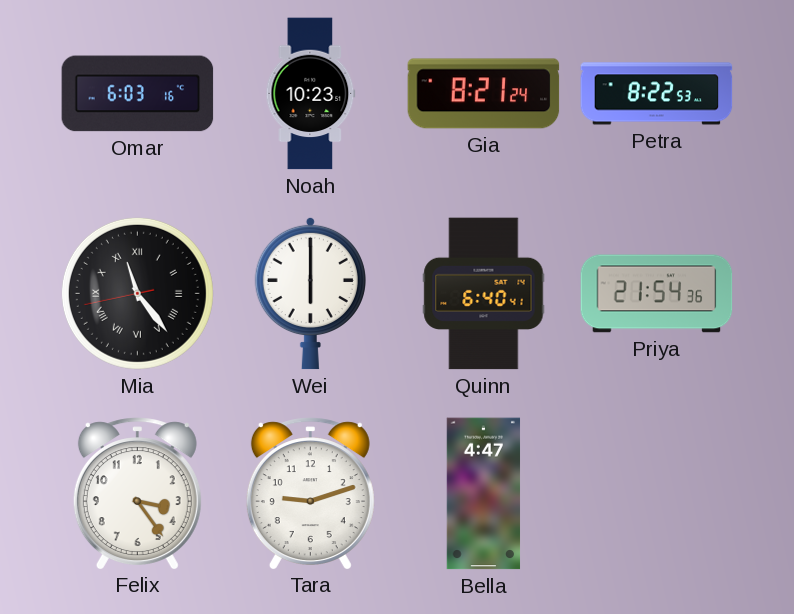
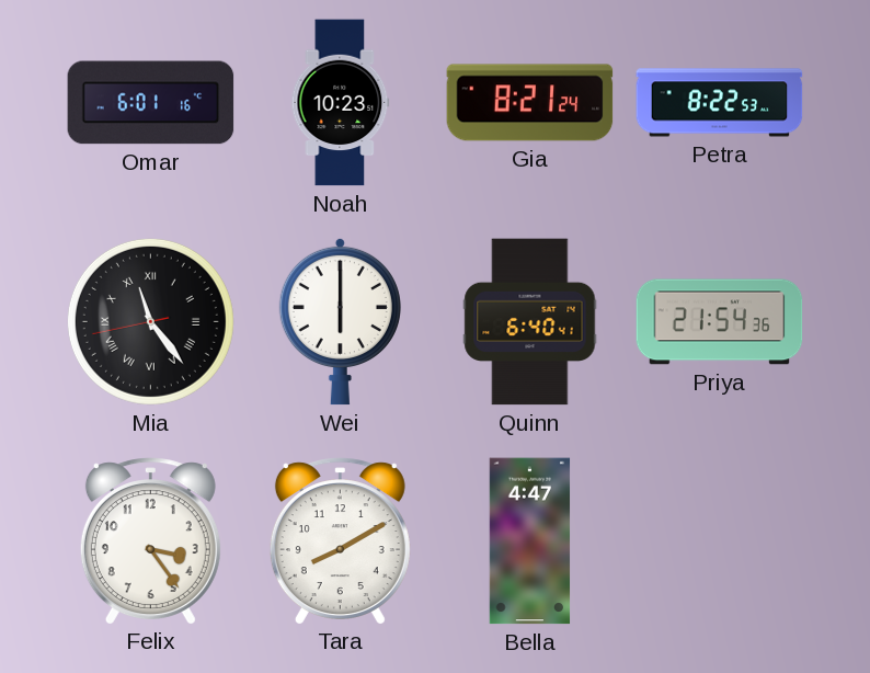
Omar: 6:03 -> 6:01
Tara: 9:12 -> 8:10
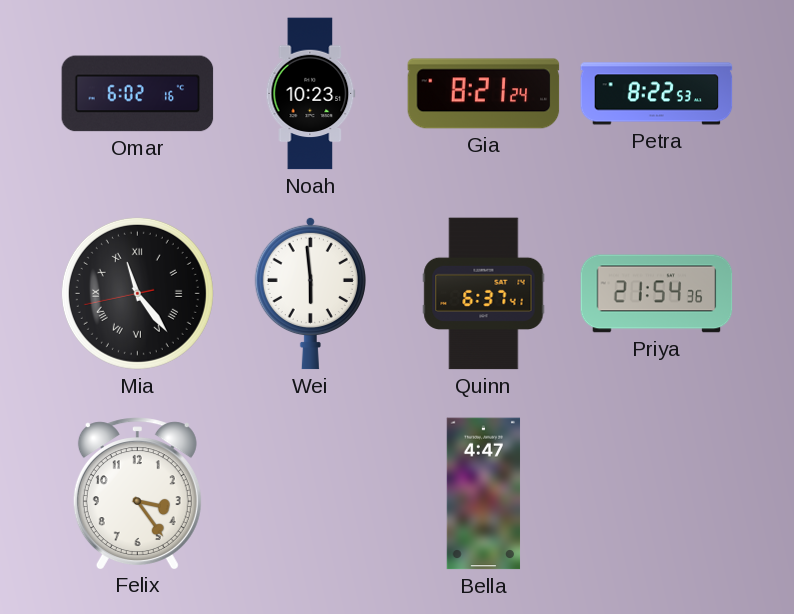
Omar: 6:01 -> 6:02
Wei: 6:00 -> 5:59
Quinn: 6:40 -> 6:37
Tara: 8:10 -> none
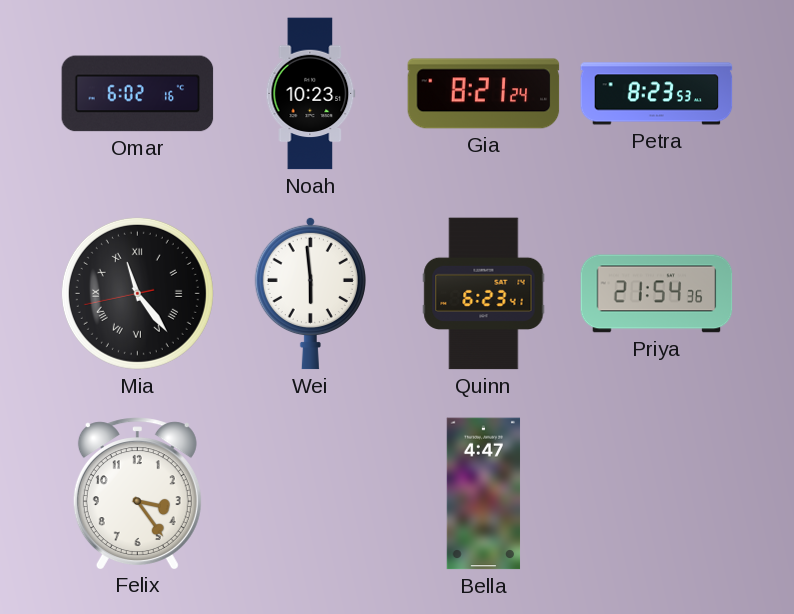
Petra: 8:22 -> 8:23
Quinn: 6:37 -> 6:23
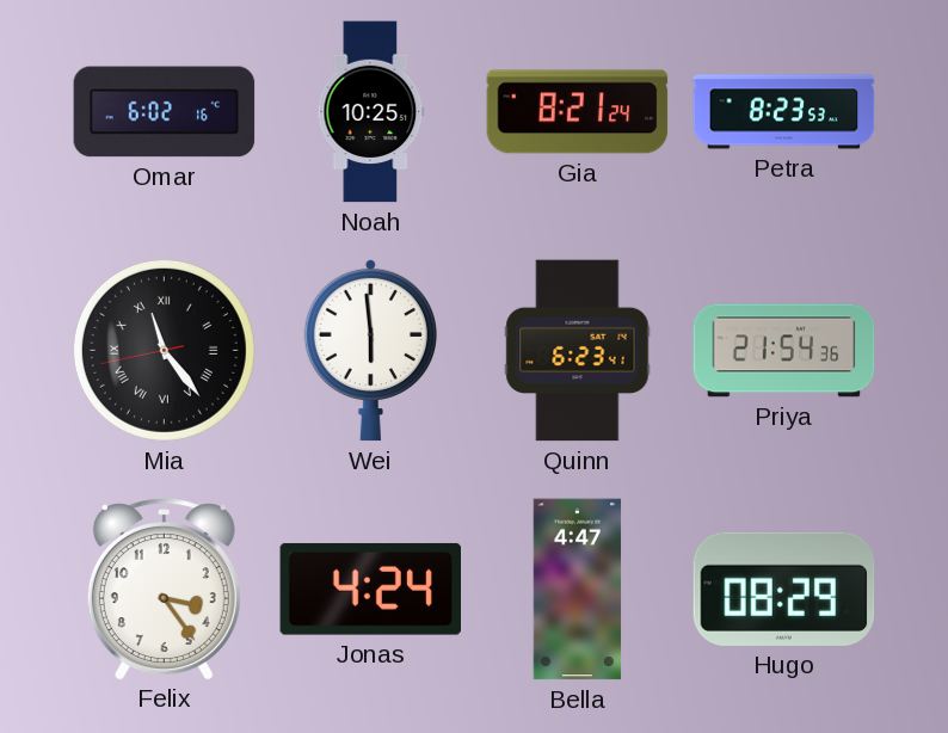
Noah: 10:23 -> 10:25
Jonas: none -> 4:24
Hugo: none -> 08:29
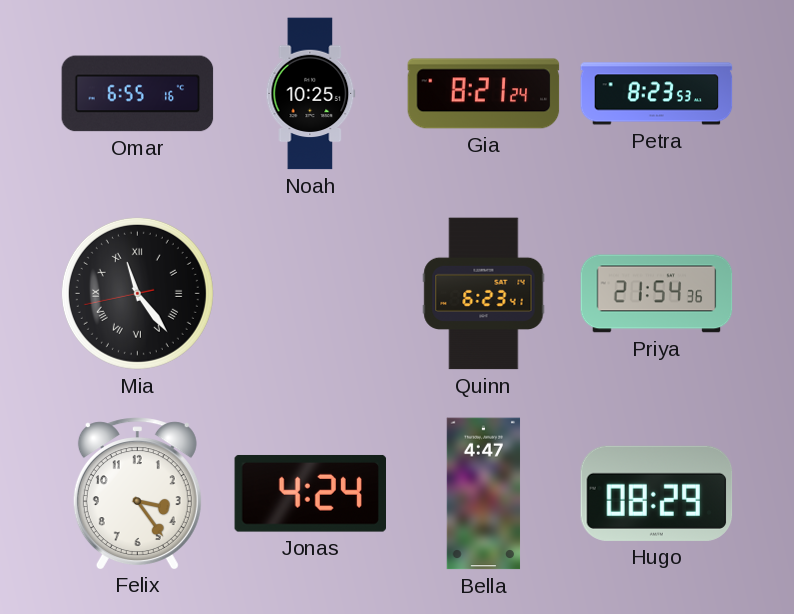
Omar: 6:02 -> 6:55
Wei: 5:59 -> none
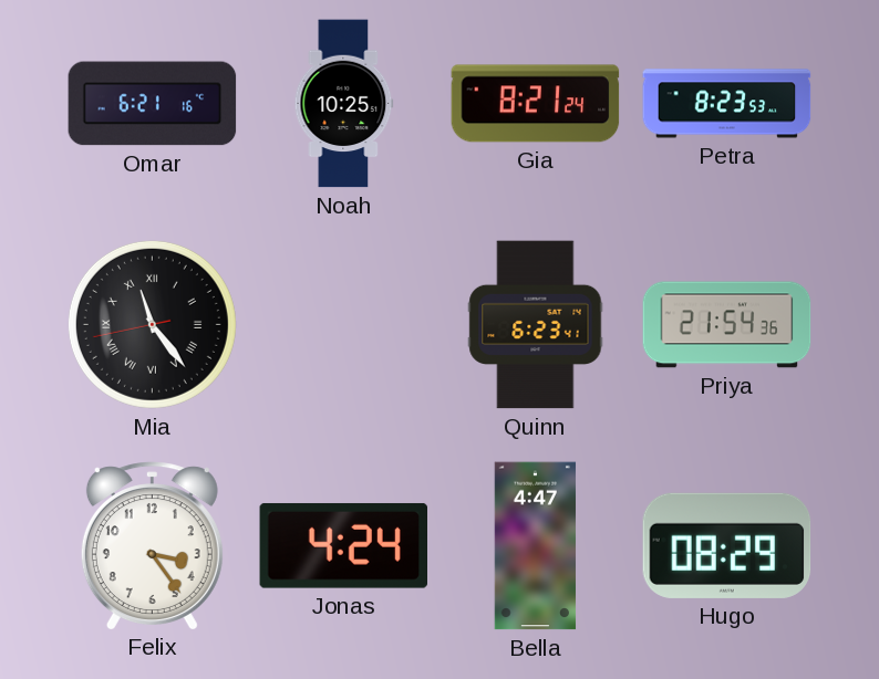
Omar: 6:55 -> 6:21
